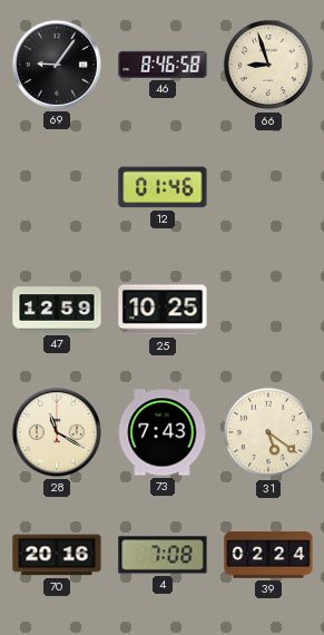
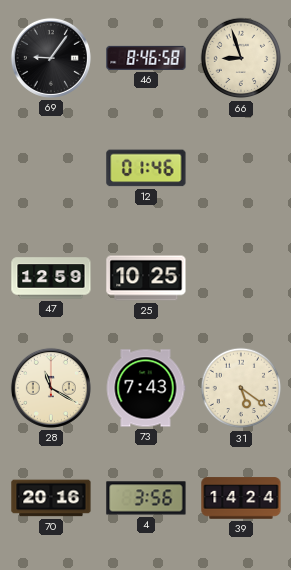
4: 7:08 -> 3:56
39: 02:24 -> 14:24
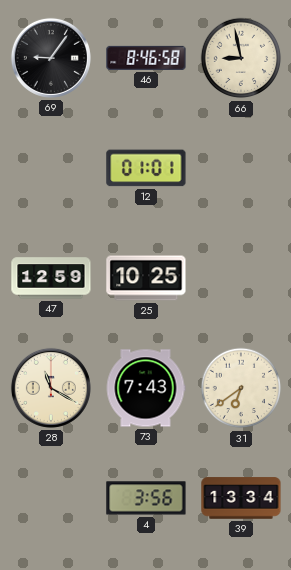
66: 8:57 -> 8:58
12: 01:46 -> 01:01
31: 5:21 -> 6:39
70: 20:16 -> none
39: 14:24 -> 13:34
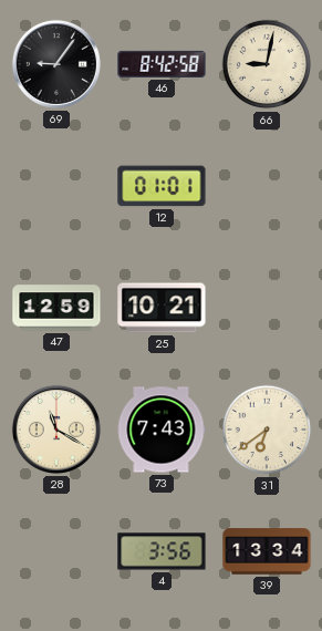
46: 8:46 -> 8:42
66: 8:58 -> 9:02
25: 10:25 -> 10:21
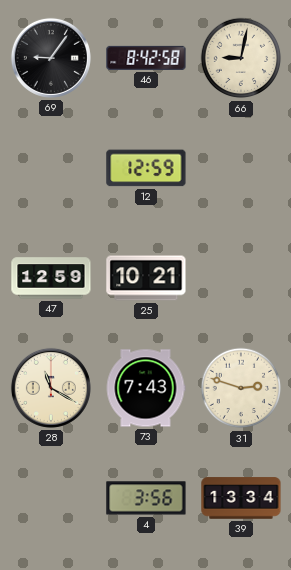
12: 01:01 -> 12:59
31: 6:39 -> 2:48
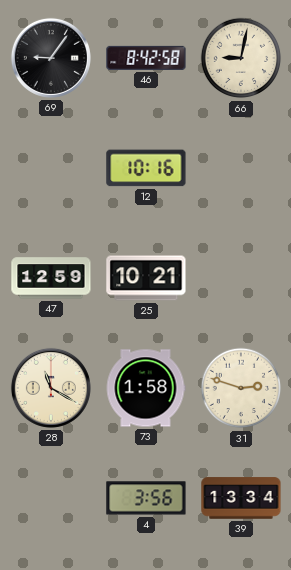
12: 12:59 -> 10:16
73: 7:43 -> 1:58
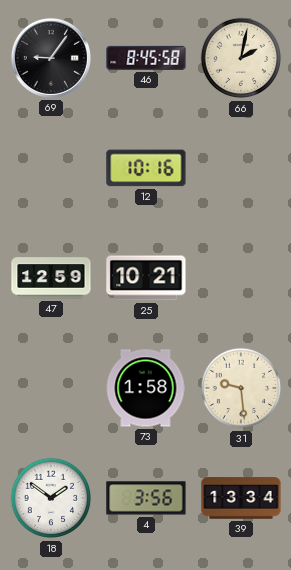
46: 8:42 -> 8:45
66: 9:02 -> 2:02
28: 11:20 -> none
31: 2:48 -> 9:29
18: none -> 1:51
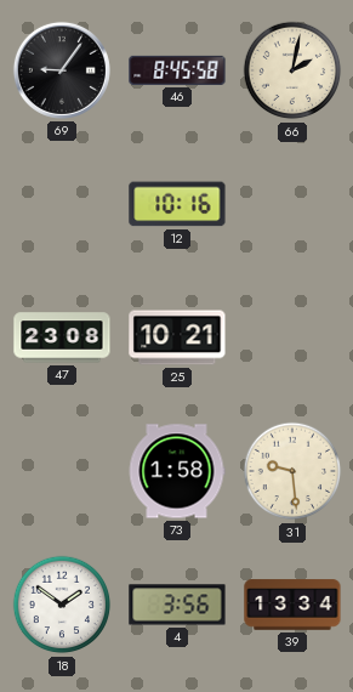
47: 12:59 -> 23:08
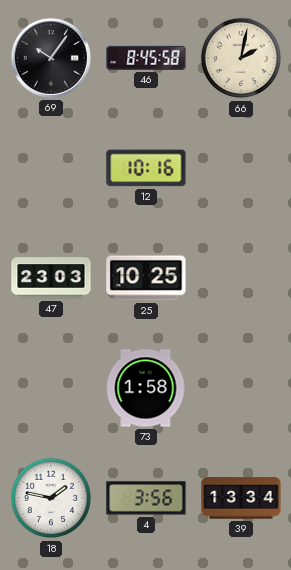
69: 9:06 -> 10:06
47: 23:08 -> 23:03
25: 10:21 -> 10:25
31: 9:29 -> none
18: 1:51 -> 1:47
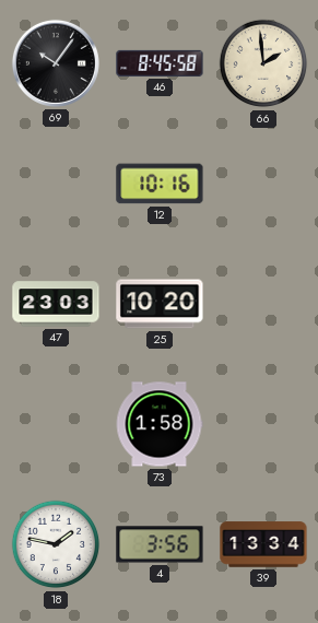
66: 2:02 -> 1:59
25: 10:25 -> 10:20
